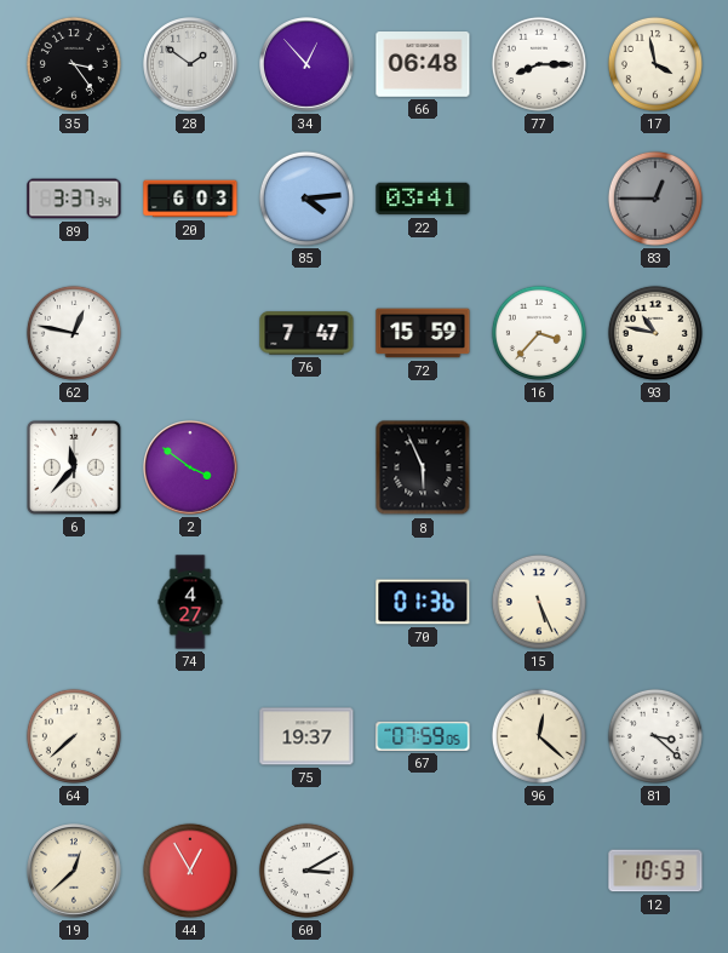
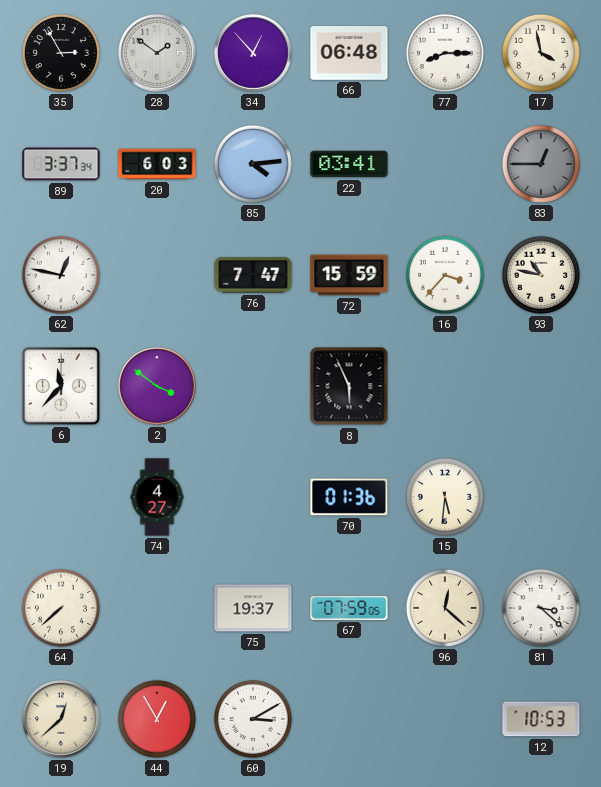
35: 3:24 -> 2:55
15: 5:26 -> 5:31
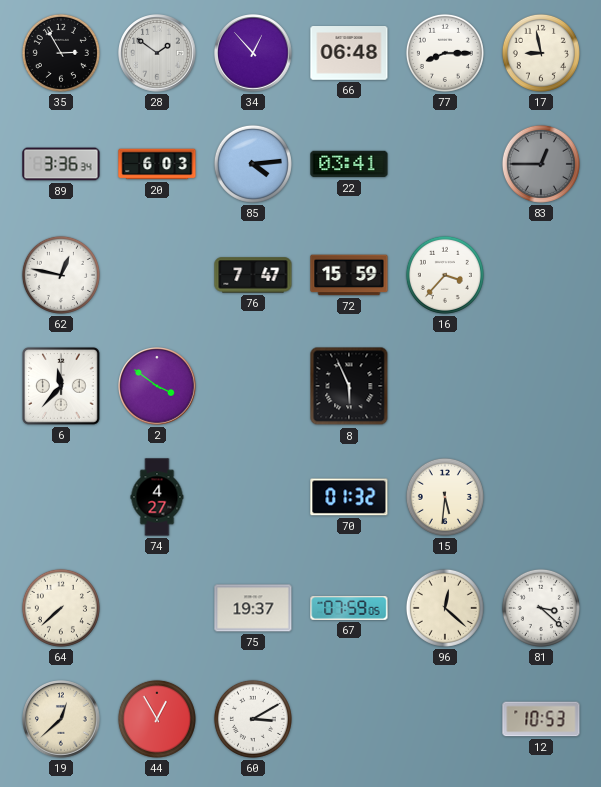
17: 3:58 -> 8:58
89: 3:37 -> 3:36
93: 10:47 -> none
70: 01:36 -> 01:32
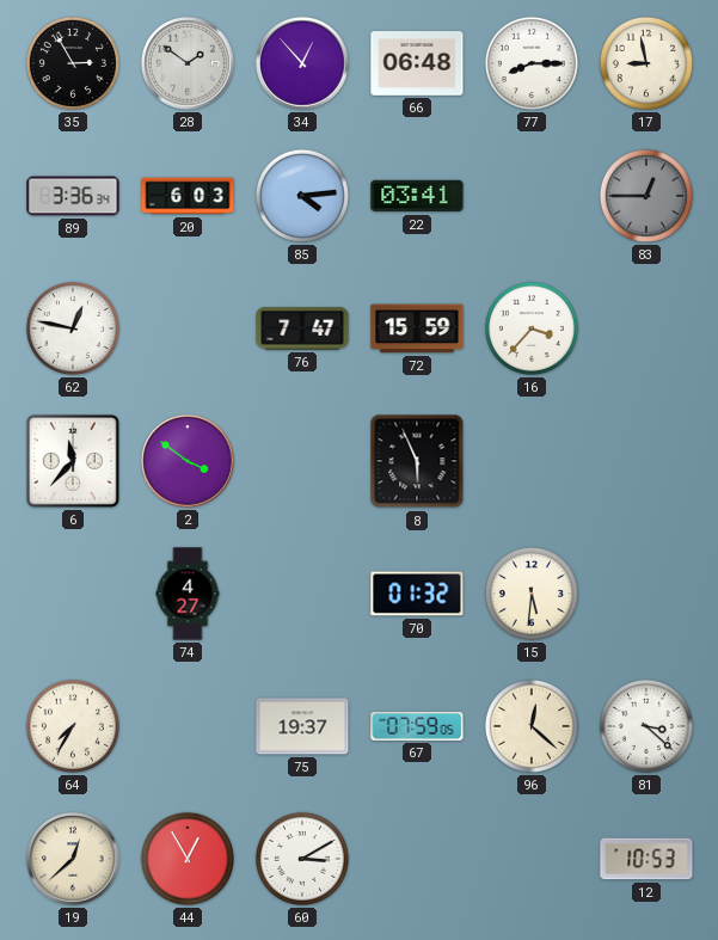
64: 7:38 -> 7:35
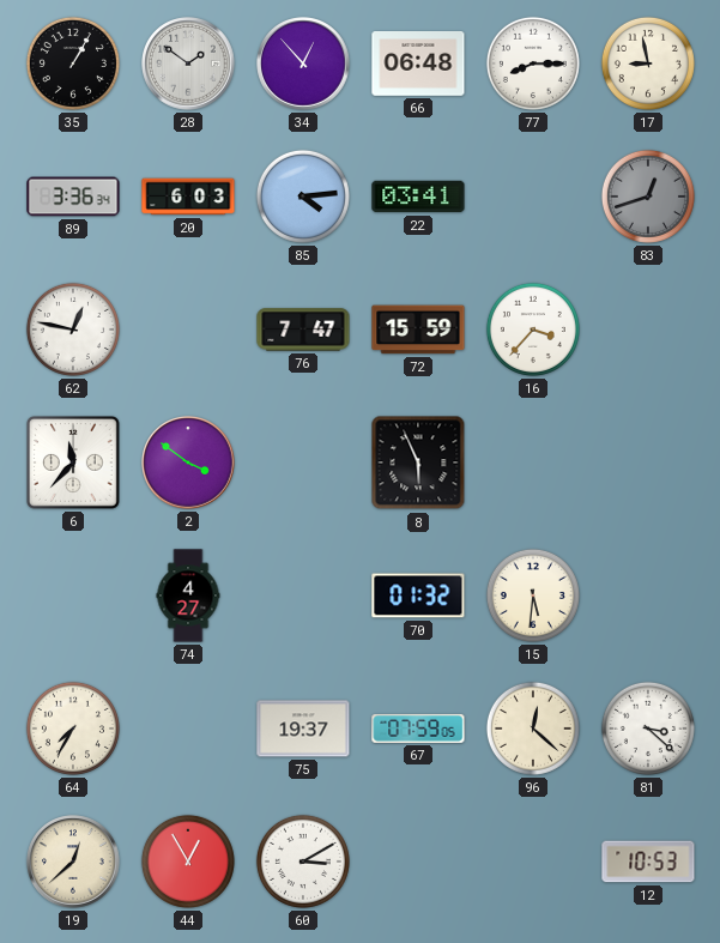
35: 2:55 -> 1:05
83: 12:45 -> 12:42
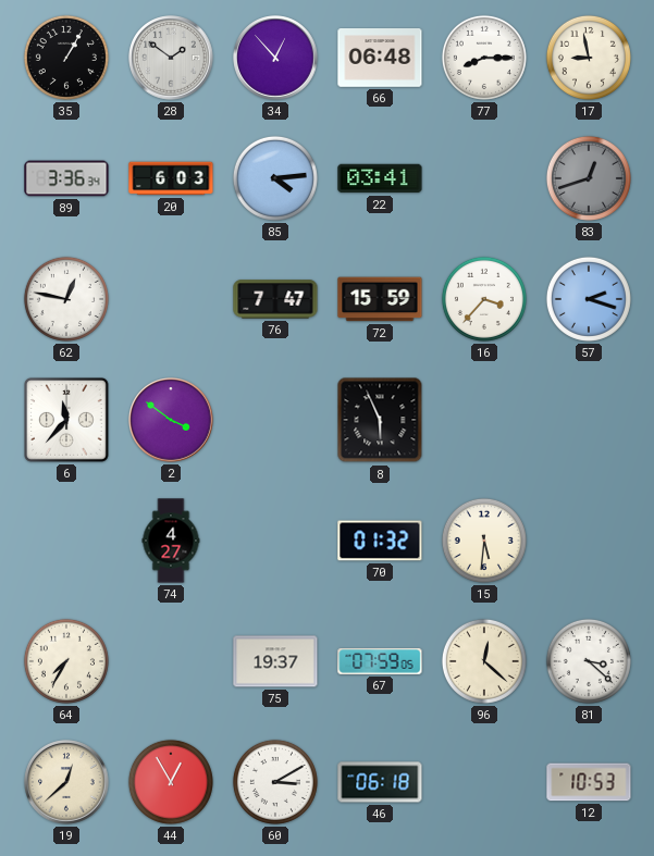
57: none -> 2:18
46: none -> 06:18
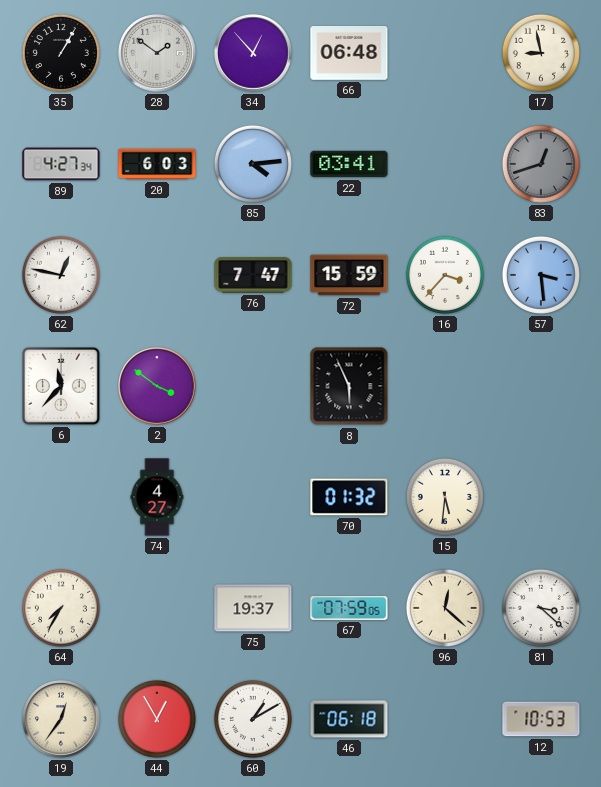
77: 8:15 -> none
89: 3:36 -> 4:27
57: 2:18 -> 3:29
19: 12:38 -> 12:36
60: 3:10 -> 1:10
